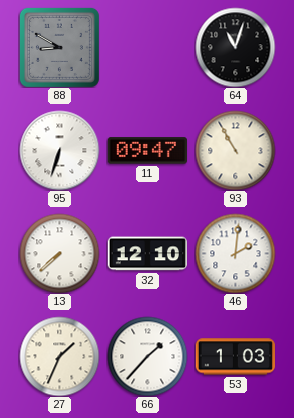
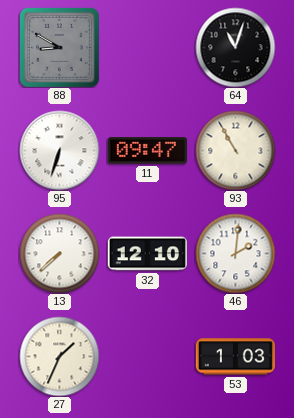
66: 1:37 -> none
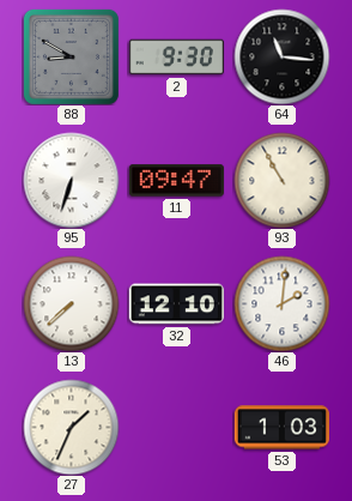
2: none -> 9:30
64: 11:03 -> 11:16
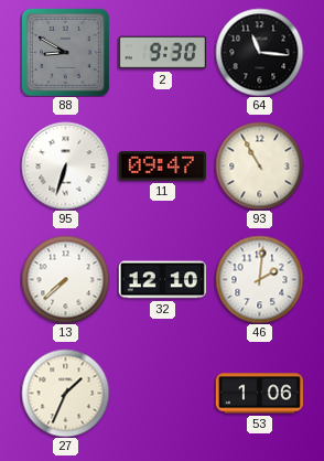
53: 1:03 -> 1:06
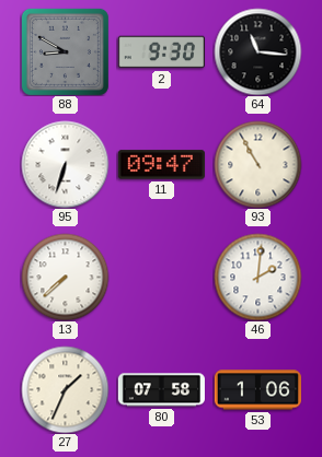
32: 12:10 -> none
80: none -> 07:58
